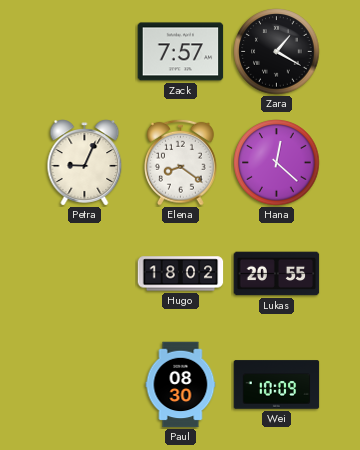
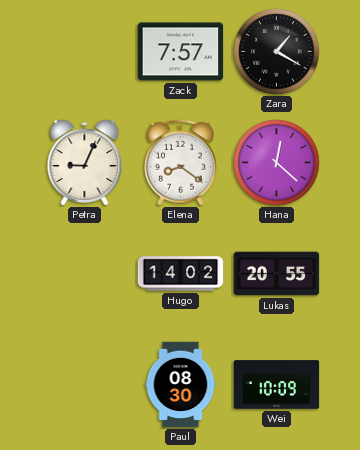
Hugo: 18:02 -> 14:02
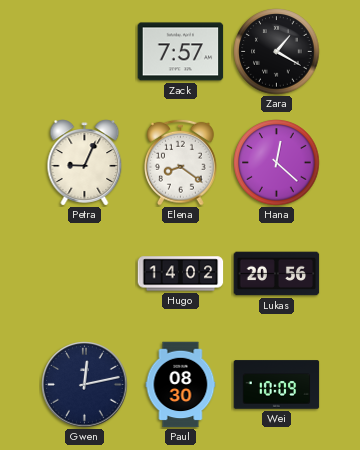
Lukas: 20:55 -> 20:56
Gwen: none -> 12:13
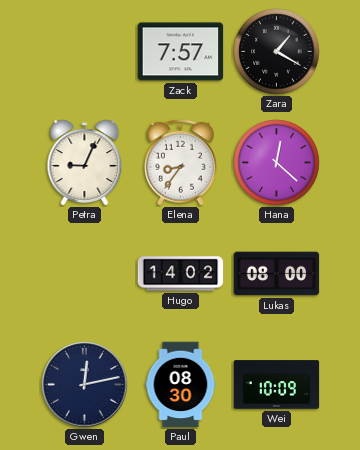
Elena: 8:21 -> 8:36
Lukas: 20:56 -> 08:00
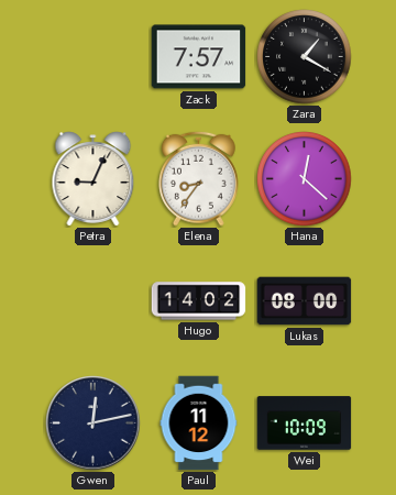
Paul: 08:30 -> 11:12
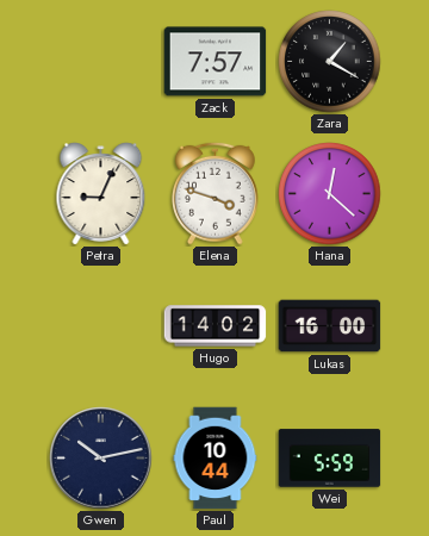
Elena: 8:36 -> 3:48
Lukas: 08:00 -> 16:00
Gwen: 12:13 -> 10:13
Paul: 11:12 -> 10:44
Wei: 10:09 -> 5:59
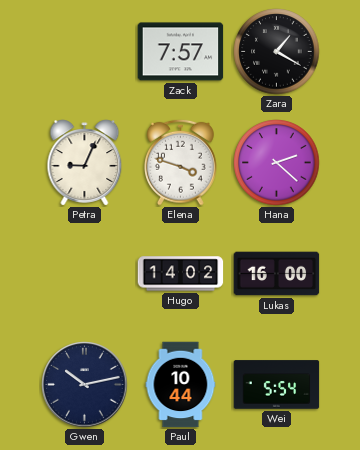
Hana: 12:22 -> 2:22
Wei: 5:59 -> 5:54
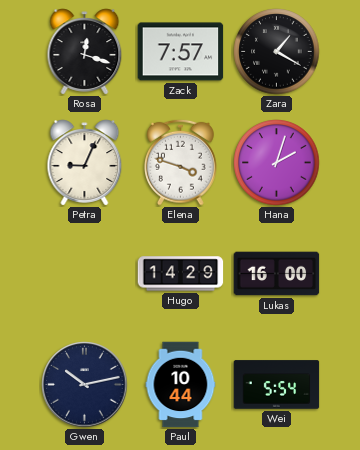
Rosa: none -> 12:18
Hana: 2:22 -> 2:03
Hugo: 14:02 -> 14:29
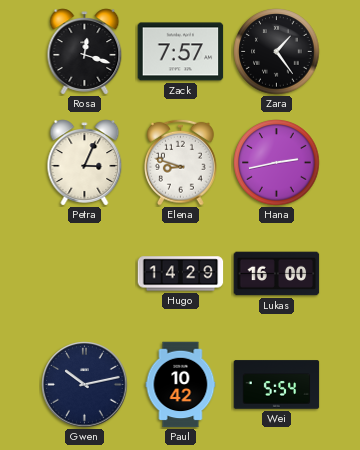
Zara: 1:20 -> 1:24
Petra: 9:04 -> 3:04
Elena: 3:48 -> 8:48
Hana: 2:03 -> 2:43
Paul: 10:44 -> 10:42
